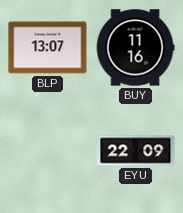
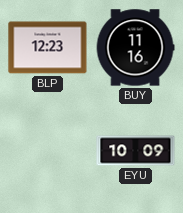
BLP: 13:07 -> 12:23
EYU: 22:09 -> 10:09
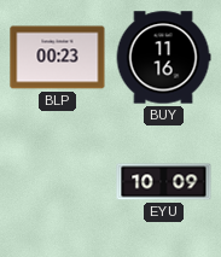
BLP: 12:23 -> 00:23
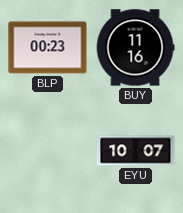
EYU: 10:09 -> 10:07
